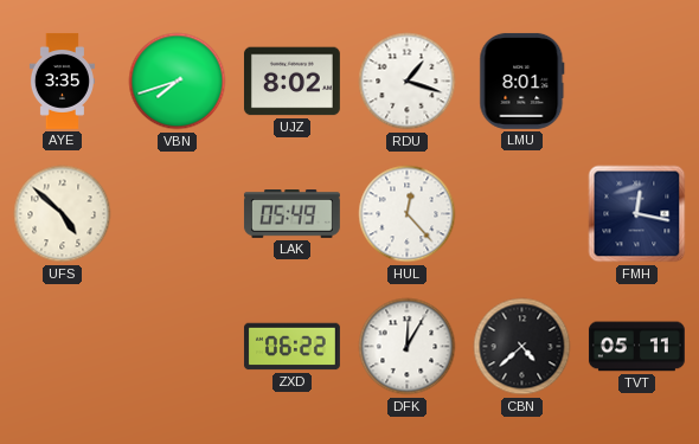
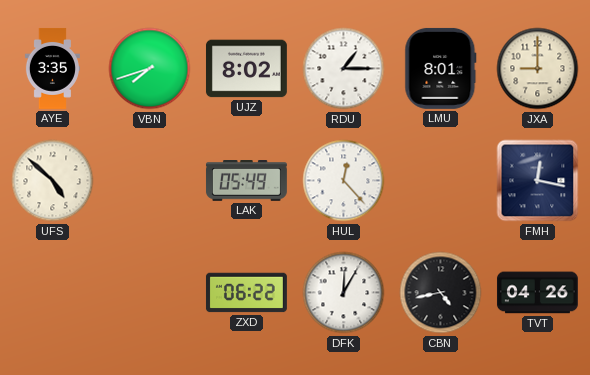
RDU: 1:18 -> 1:15
JXA: none -> 9:00
CBN: 4:38 -> 4:43
TVT: 05:11 -> 04:26
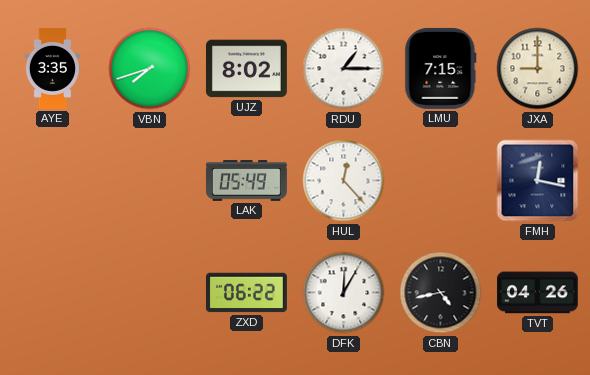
LMU: 8:01 -> 7:15
UFS: 4:52 -> none
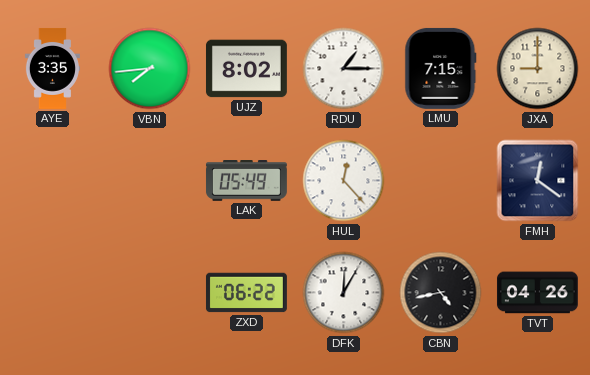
VBN: 7:42 -> 7:44
FMH: 12:17 -> 12:21
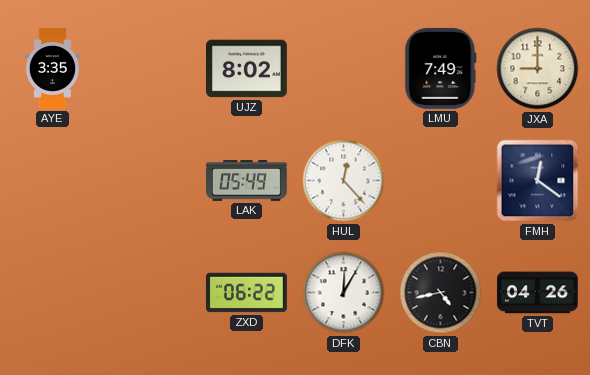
VBN: 7:44 -> none
RDU: 1:15 -> none
LMU: 7:15 -> 7:49
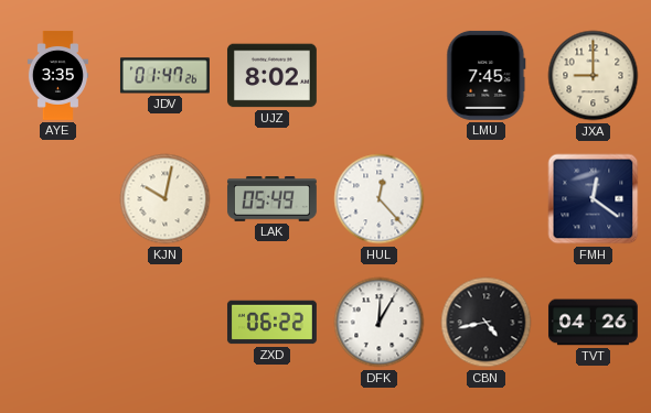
JDV: none -> 01:47
LMU: 7:49 -> 7:45
KJN: none -> 10:02
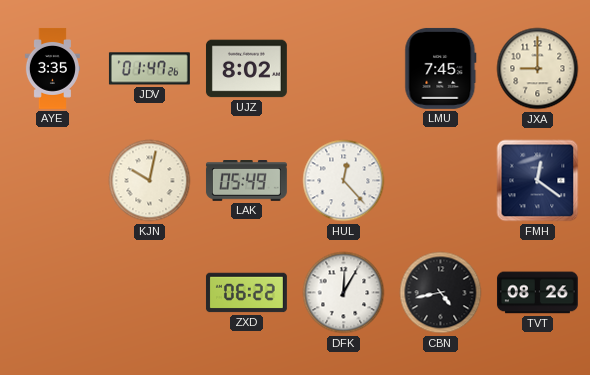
TVT: 04:26 -> 08:26
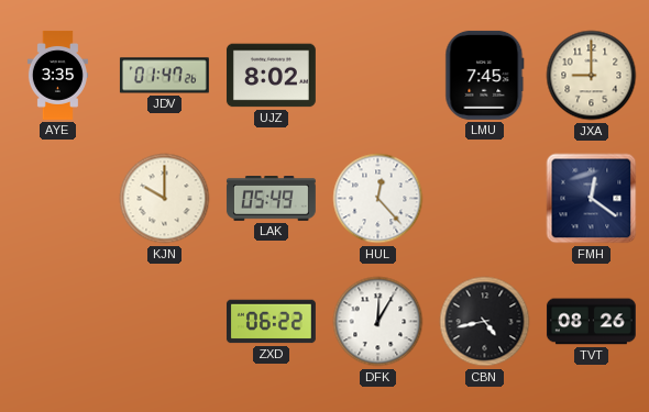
KJN: 10:02 -> 10:00
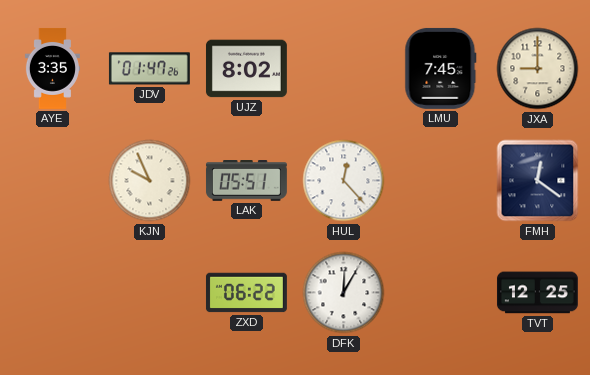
KJN: 10:00 -> 9:56
LAK: 05:49 -> 05:51
CBN: 4:43 -> none
TVT: 08:26 -> 12:25
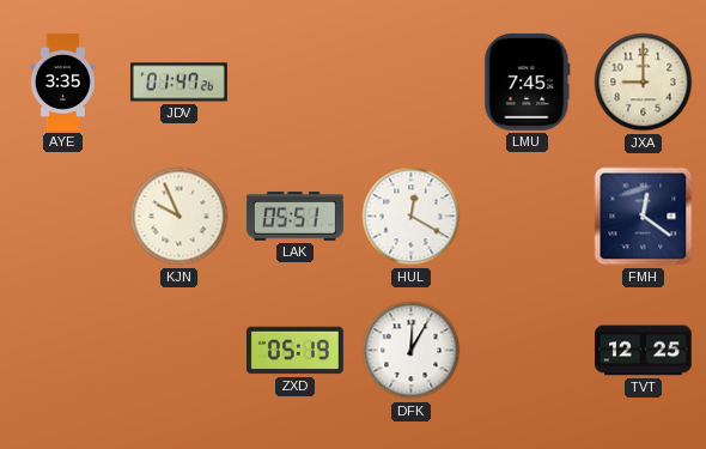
UJZ: 8:02 -> none
HUL: 12:23 -> 12:20
ZXD: 06:22 -> 05:19
